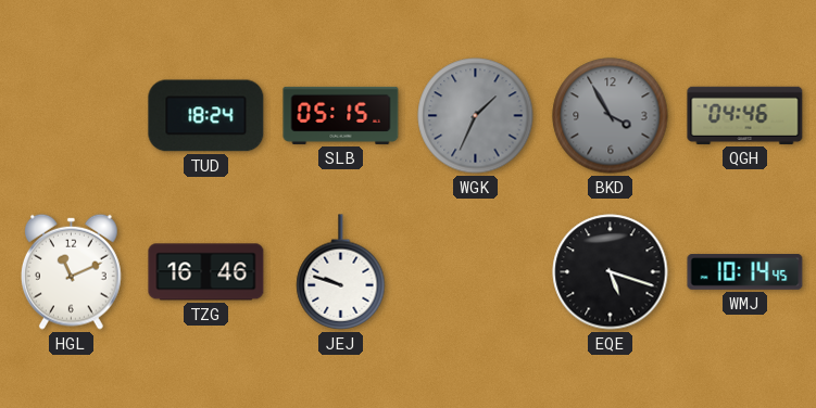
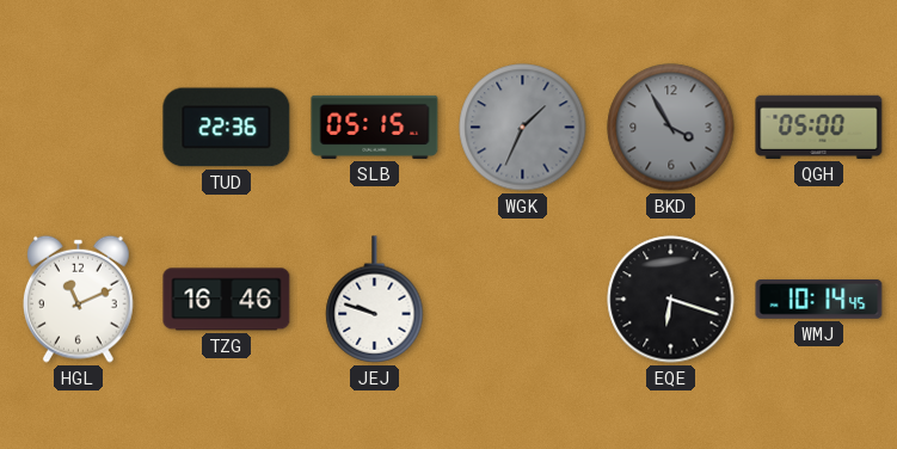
TUD: 18:24 -> 22:36
QGH: 04:46 -> 05:00
EQE: 5:18 -> 6:18
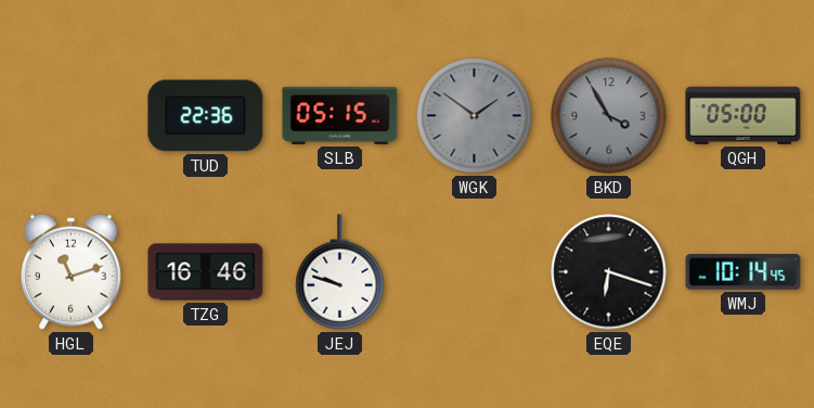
WGK: 1:34 -> 1:51
HGL: 11:11 -> 11:12
